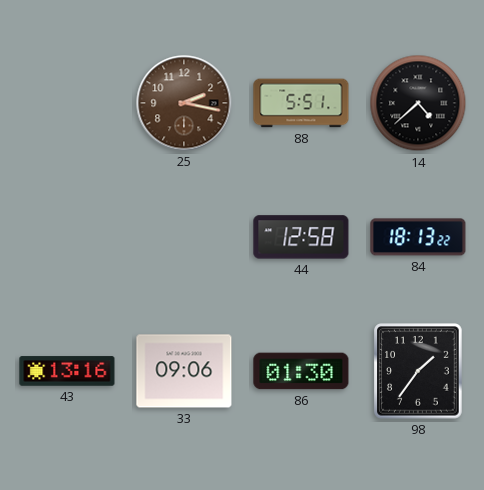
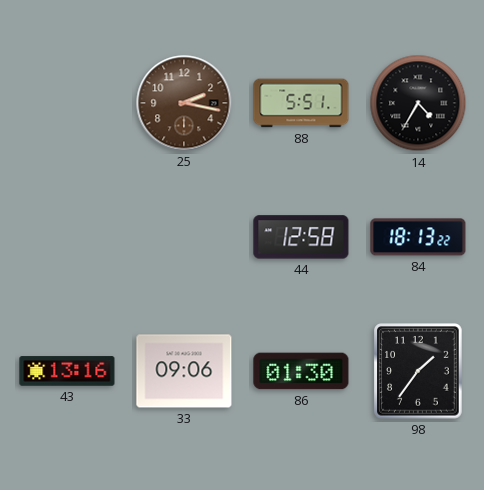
14: 4:38 -> 4:35
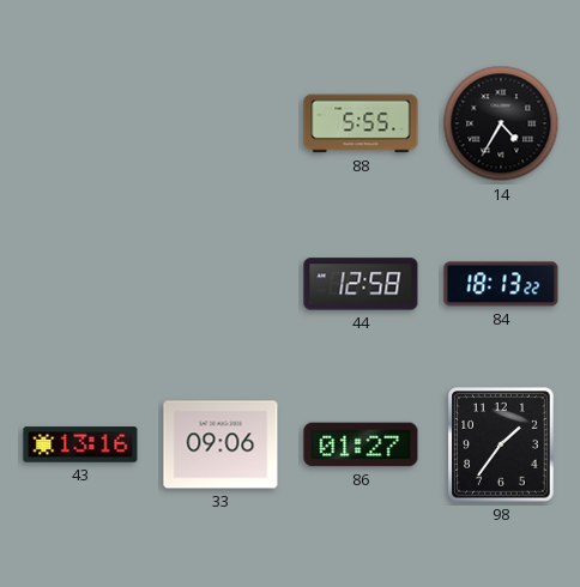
25: 2:17 -> none
88: 5:51 -> 5:55
86: 01:30 -> 01:27
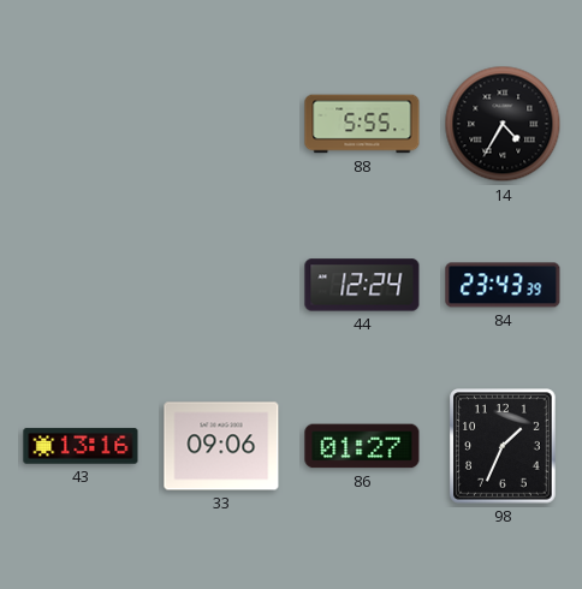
44: 12:58 -> 12:24
84: 18:13 -> 23:43
98: 1:36 -> 1:34
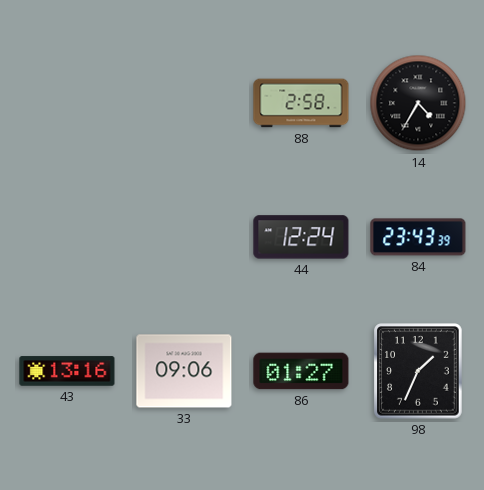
88: 5:55 -> 2:58
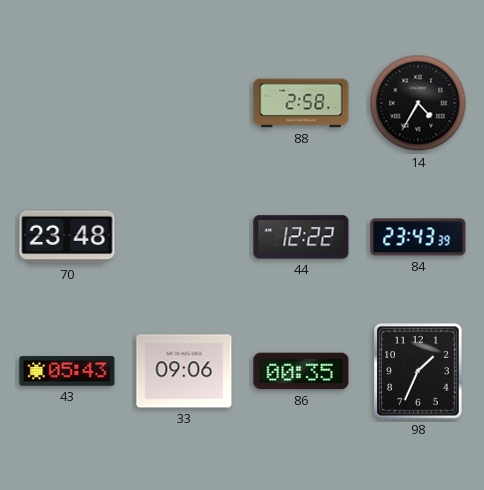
70: none -> 23:48
44: 12:24 -> 12:22
43: 13:16 -> 05:43
86: 01:27 -> 00:35
